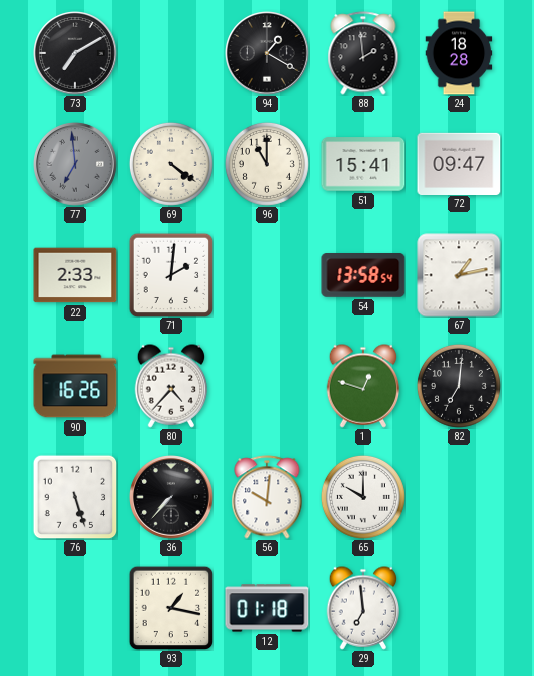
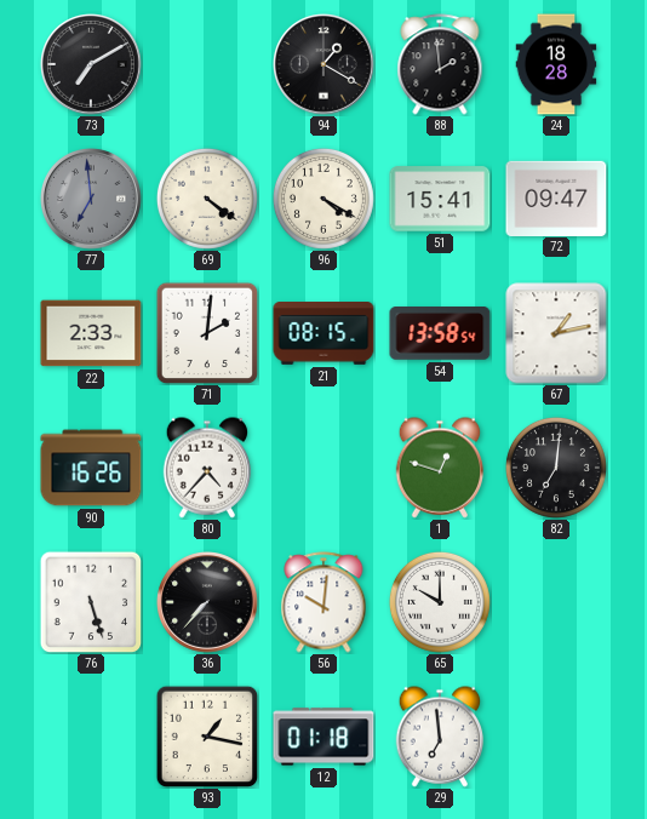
96: 11:00 -> 4:20
21: none -> 08:15
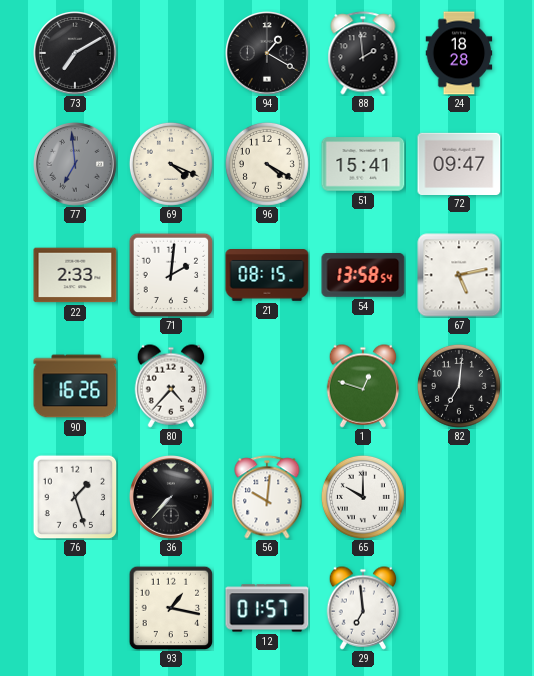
69: 4:21 -> 4:19
67: 1:13 -> 5:13
76: 5:27 -> 1:27
12: 01:18 -> 01:57
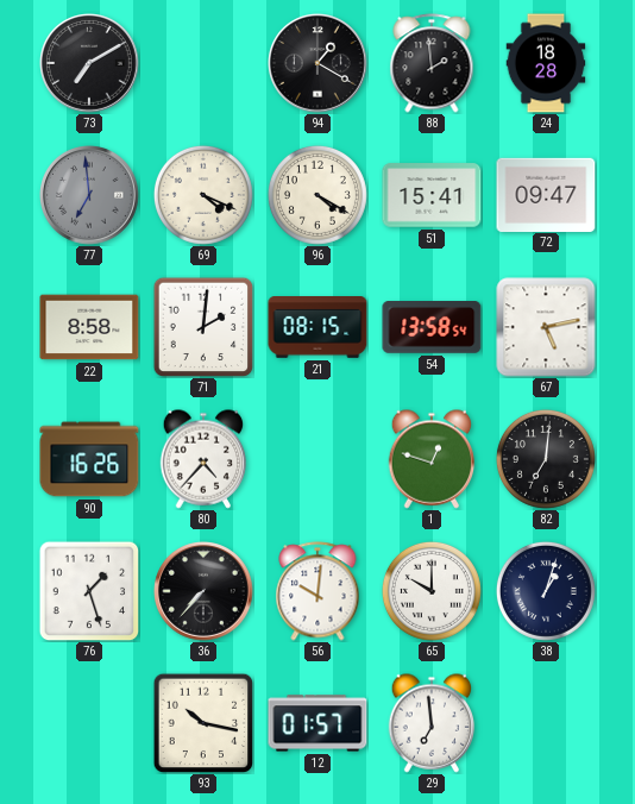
22: 2:33 -> 8:58
38: none -> 1:03
93: 1:17 -> 10:17
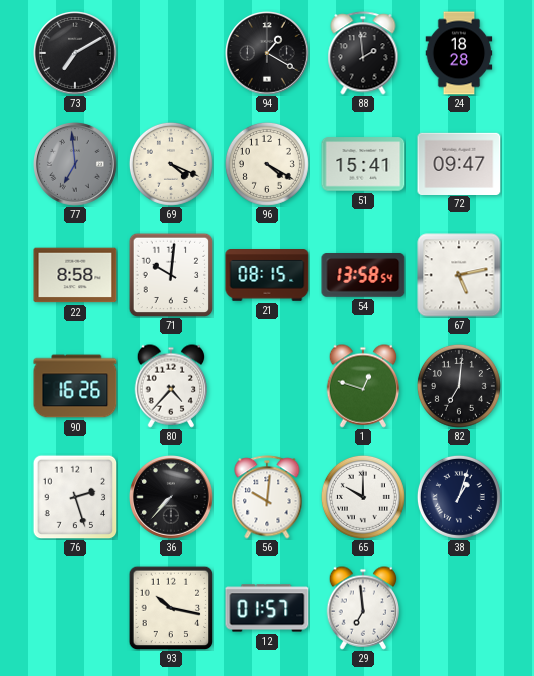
71: 2:01 -> 10:01
76: 1:27 -> 2:27
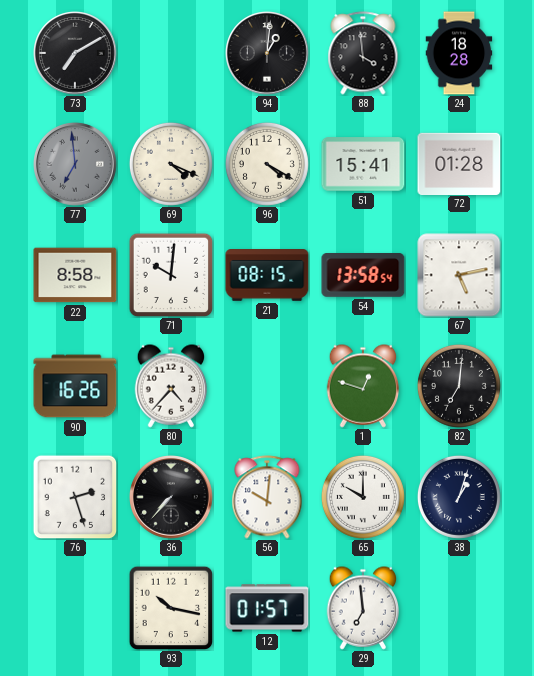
94: 1:20 -> 1:01
88: 1:59 -> 3:59
72: 09:47 -> 01:28
